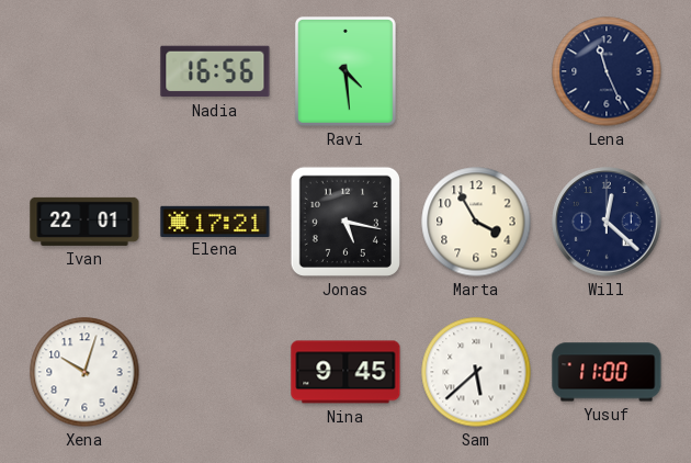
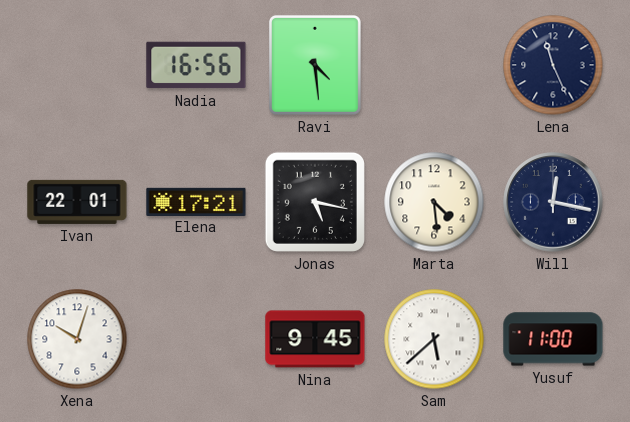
Marta: 3:55 -> 4:29
Will: 12:22 -> 12:17
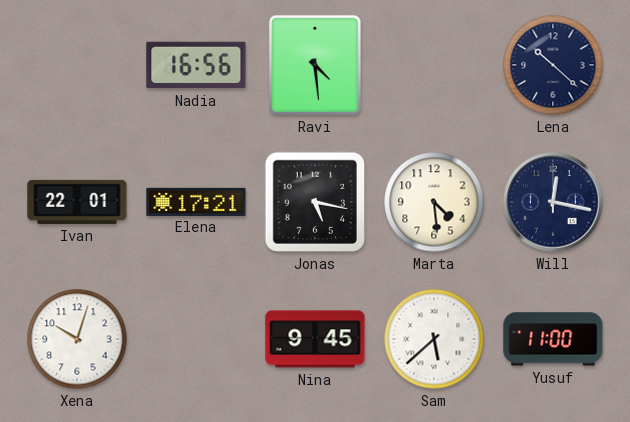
Lena: 11:26 -> 10:22
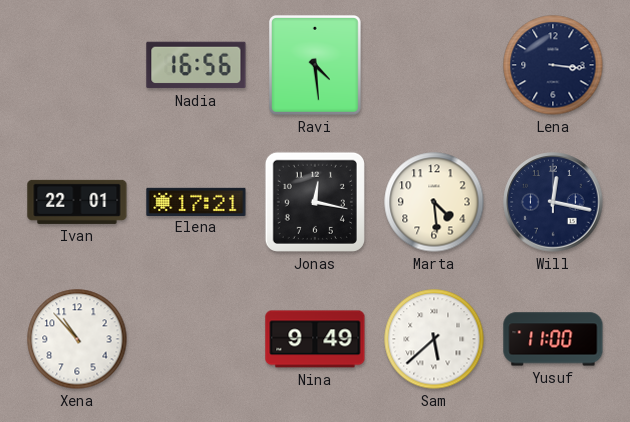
Lena: 10:22 -> 3:16
Jonas: 5:17 -> 12:17
Xena: 10:03 -> 10:53
Nina: 9:45 -> 9:49
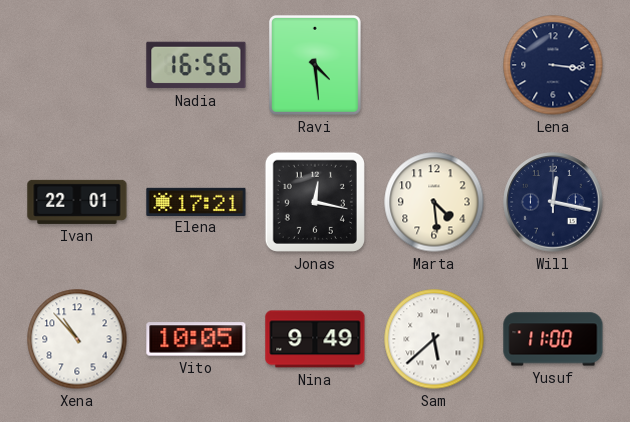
Vito: none -> 10:05
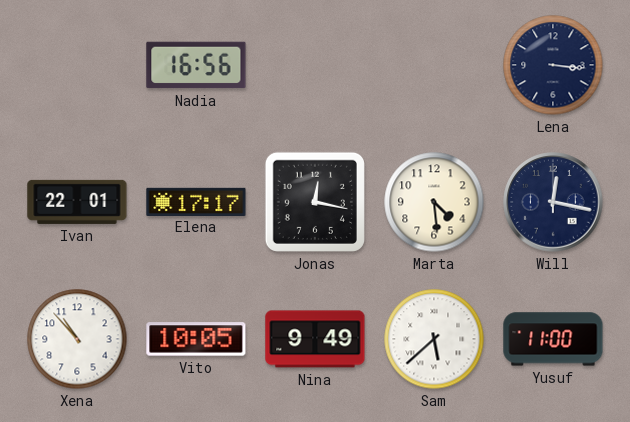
Ravi: 4:29 -> none
Elena: 17:21 -> 17:17
